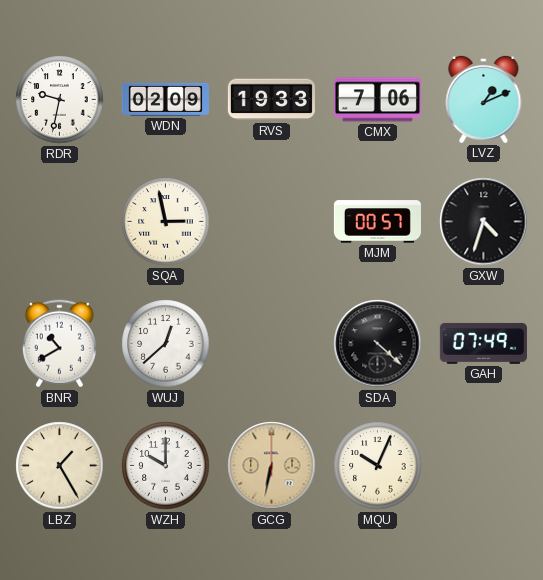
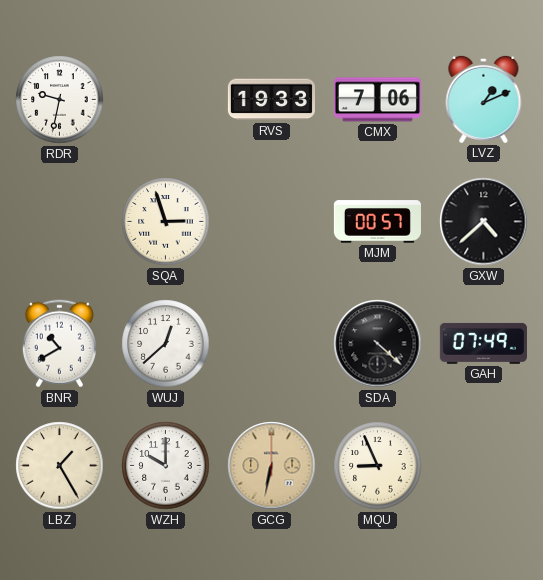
WDN: 02:09 -> none
SQA: 2:58 -> 2:57
GXW: 4:33 -> 4:38
MQU: 10:04 -> 8:56
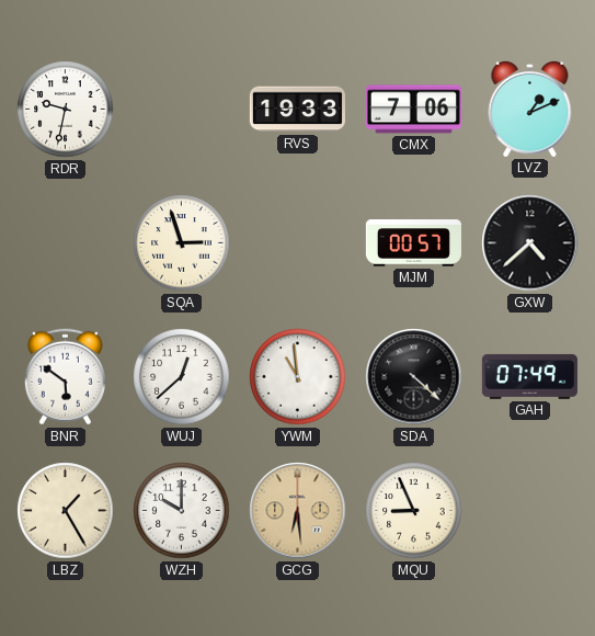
BNR: 10:40 -> 5:51
YWM: none -> 10:59
GCG: 6:32 -> 6:29
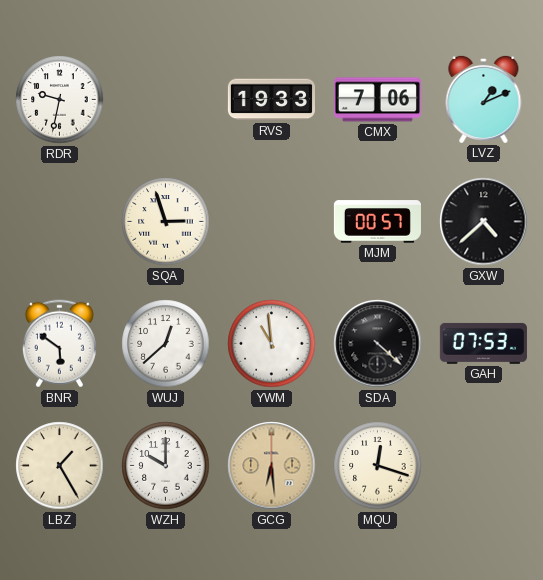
GAH: 07:49 -> 07:53
MQU: 8:56 -> 12:18
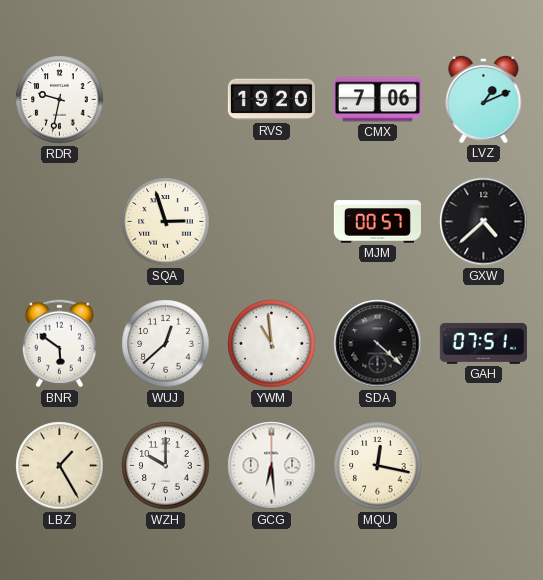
RVS: 19:33 -> 19:20
GAH: 07:53 -> 07:51
GCG dial: champagne -> white
MQU: 12:18 -> 12:17
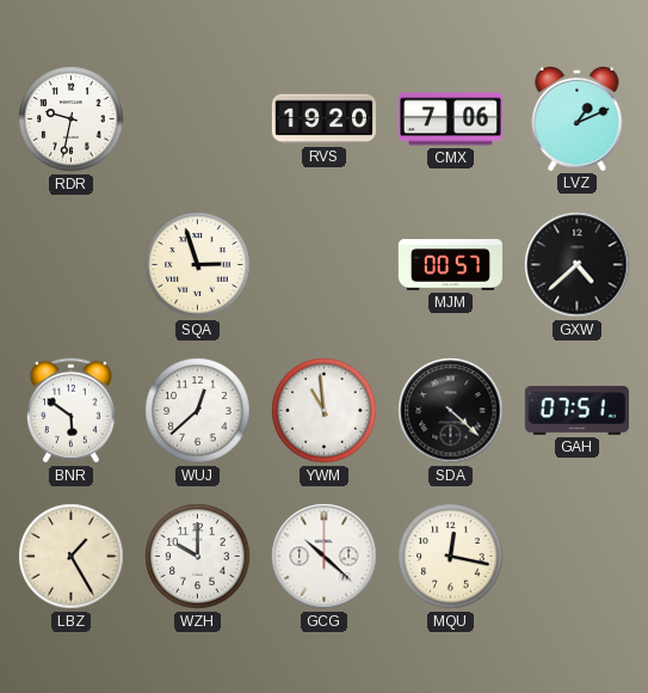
GCG: 6:29 -> 10:22
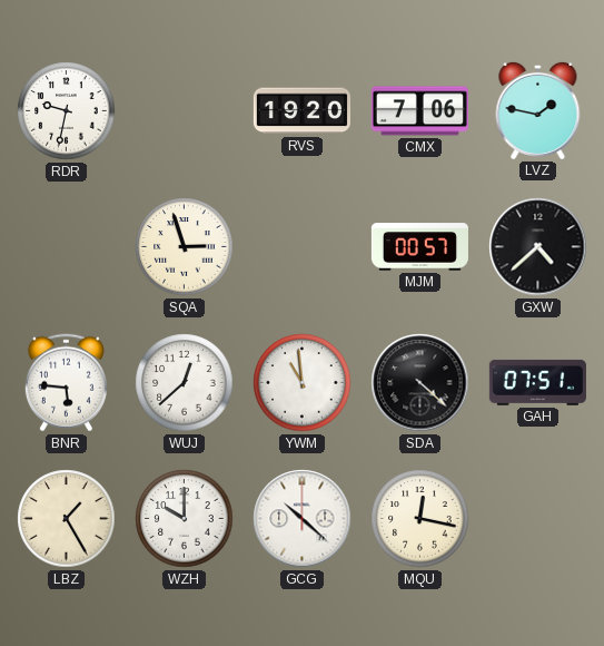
LVZ: 1:11 -> 1:47
BNR: 5:51 -> 5:46
